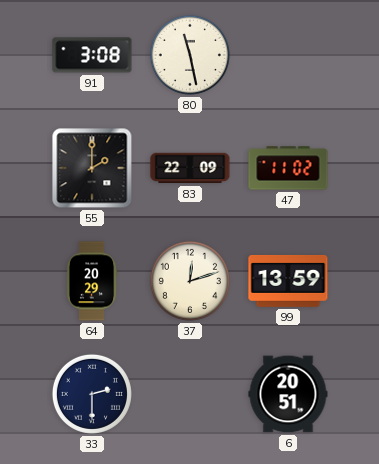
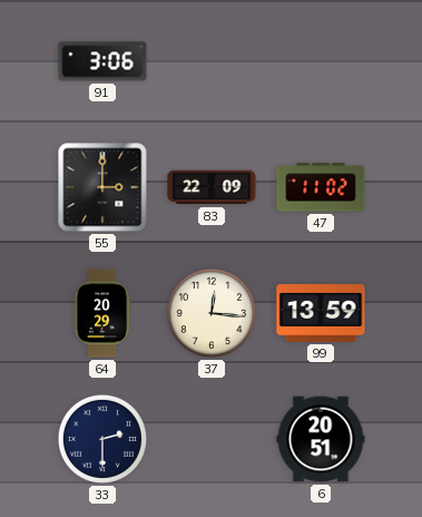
91: 3:08 -> 3:06
80: 11:28 -> none
55: 2:00 -> 3:00
37: 12:12 -> 12:16
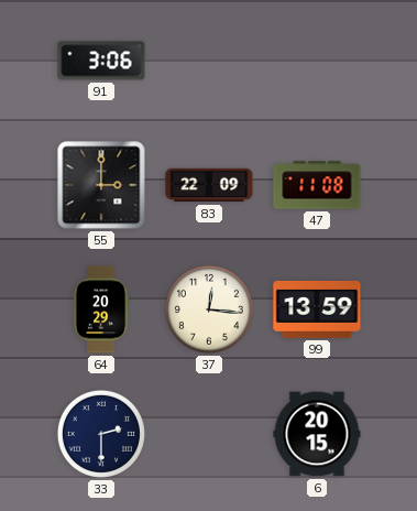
47: 11:02 -> 11:08
6: 20:51 -> 20:15
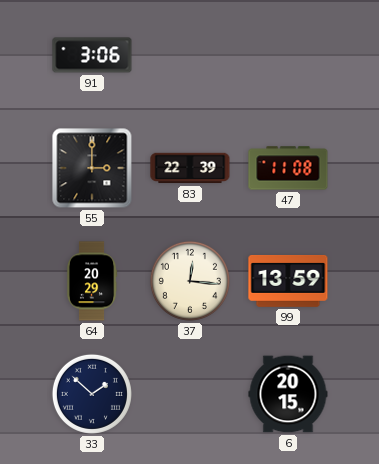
83: 22:09 -> 22:39
33: 2:30 -> 1:52
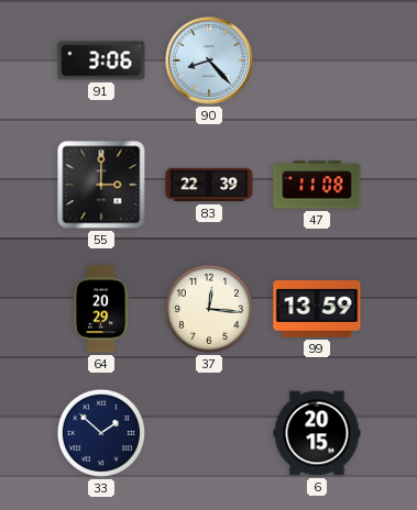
90: none -> 8:23
